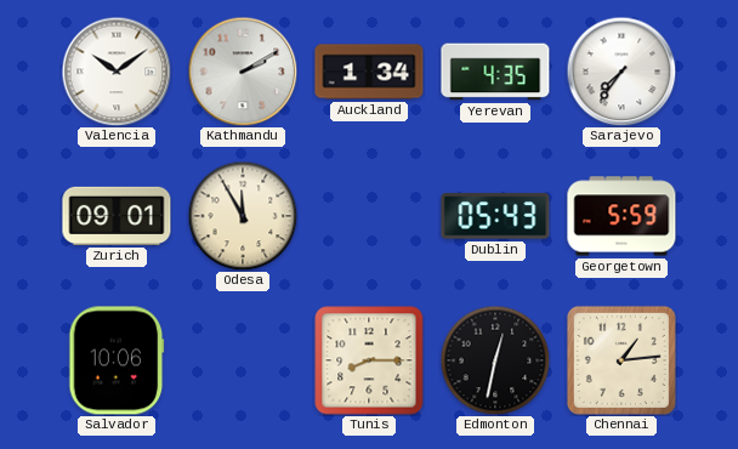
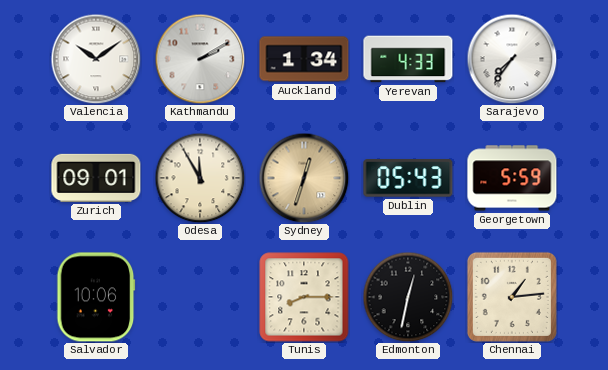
Yerevan: 4:35 -> 4:33
Sydney: none -> 12:33
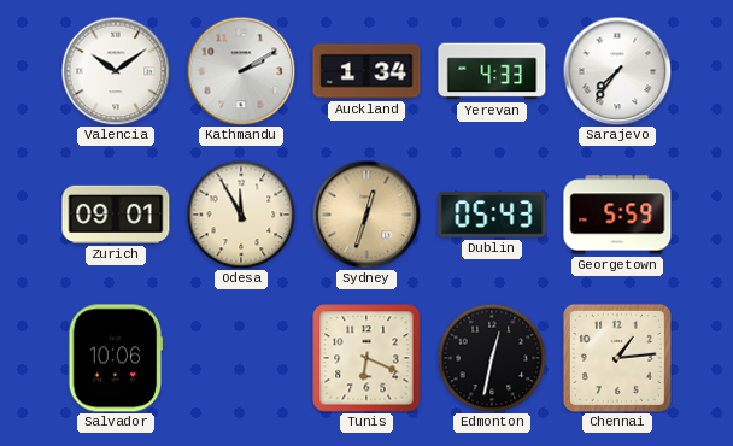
Tunis: 8:15 -> 6:19
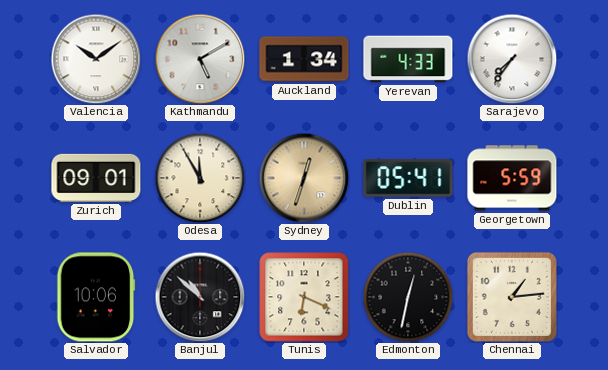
Kathmandu: 2:10 -> 5:10
Dublin: 05:43 -> 05:41
Banjul: none -> 10:52
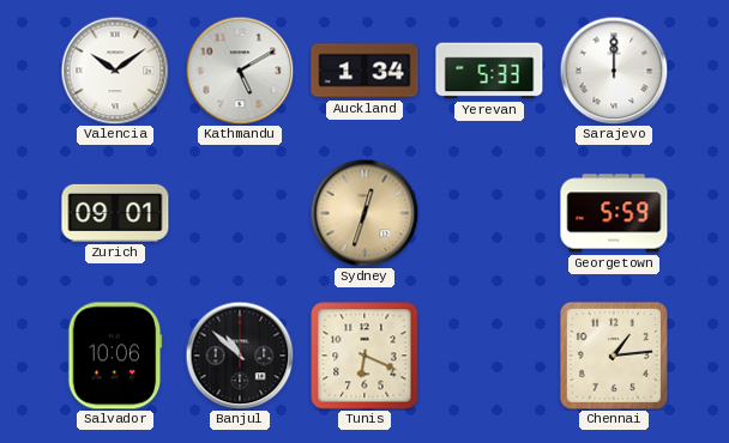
Yerevan: 4:33 -> 5:33
Sarajevo: 7:36 -> 12:00
Odesa: 11:55 -> none
Dublin: 05:41 -> none
Edmonton: 12:32 -> none
